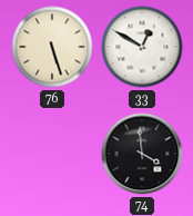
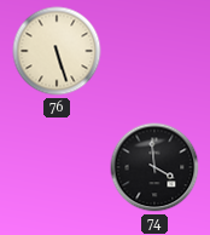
33: 12:50 -> none
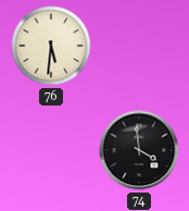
76: 5:27 -> 5:31
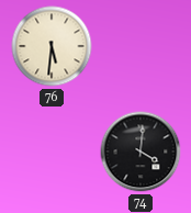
74: 3:59 -> 4:01
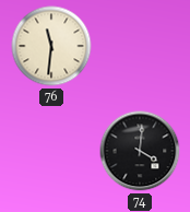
76: 5:31 -> 11:31
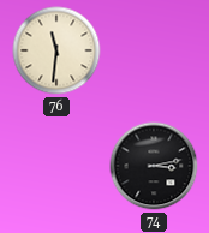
74: 4:01 -> 3:13
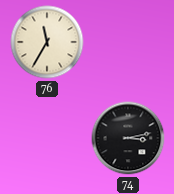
76: 11:31 -> 11:35
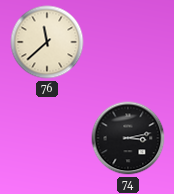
76: 11:35 -> 11:38
